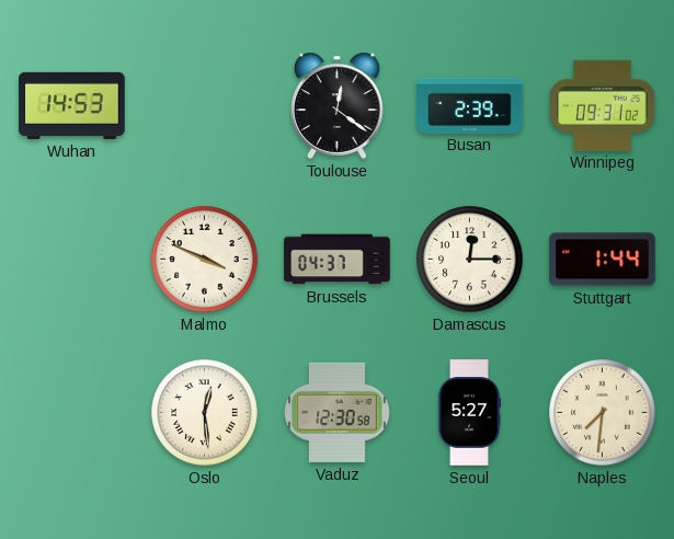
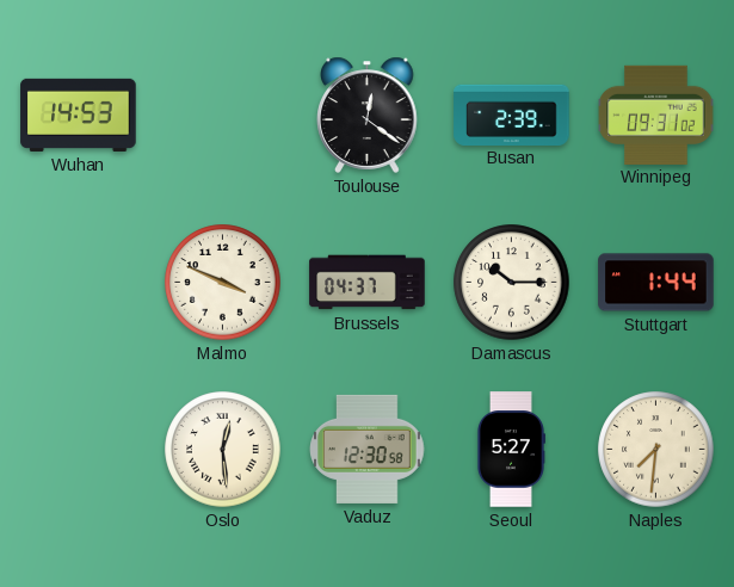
Damascus: 12:15 -> 10:15
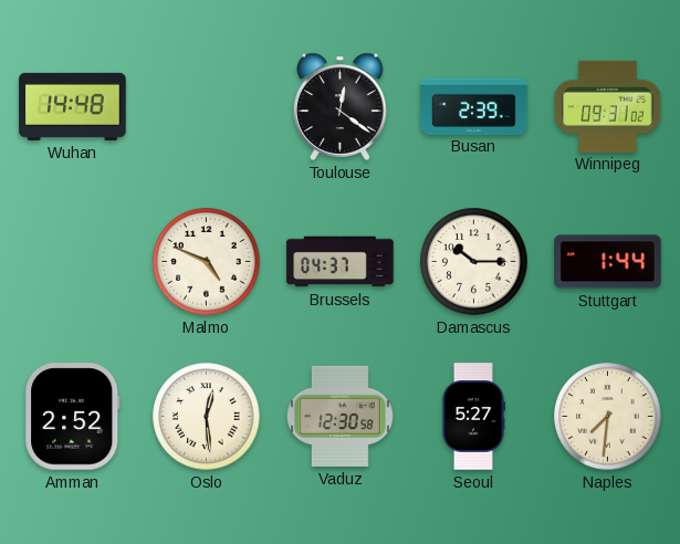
Wuhan: 14:53 -> 14:48
Malmo: 3:49 -> 4:49
Amman: none -> 2:52
